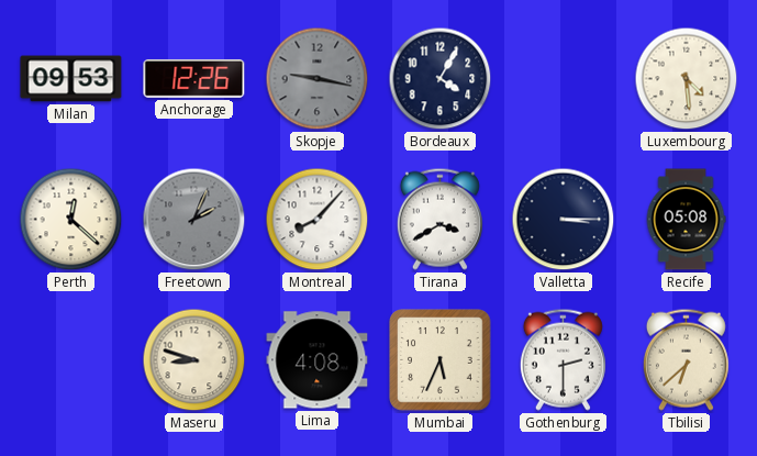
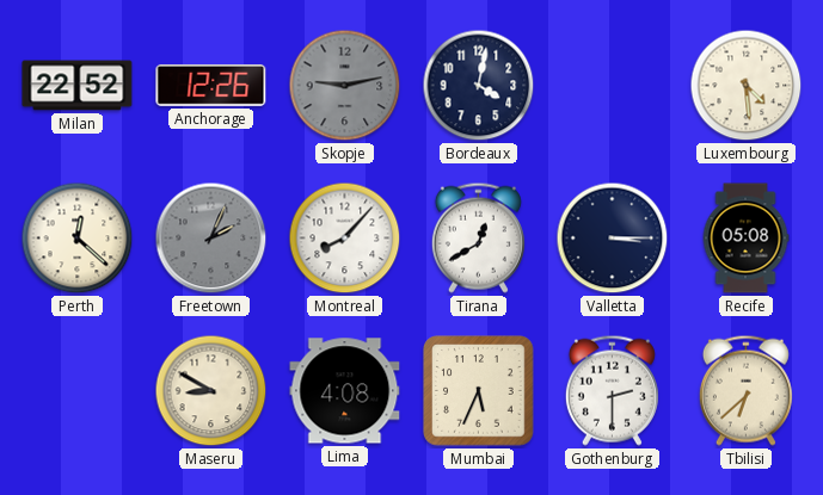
Milan: 09:53 -> 22:52
Skopje: 9:17 -> 9:13
Bordeaux: 4:05 -> 4:02
Tirana: 3:40 -> 12:40
Maseru: 8:48 -> 8:50
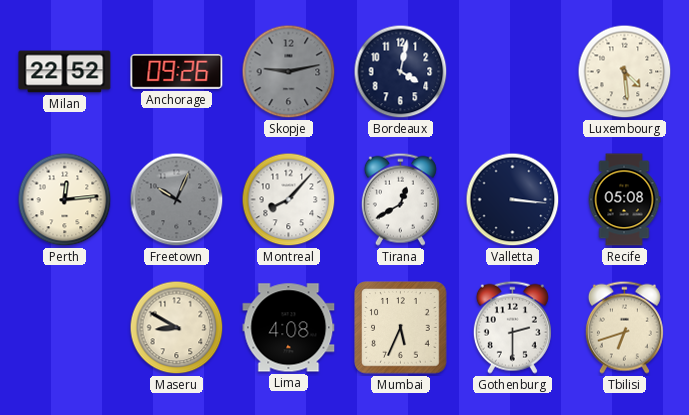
Anchorage: 12:26 -> 09:26
Perth: 12:22 -> 12:14
Freetown: 2:04 -> 10:04
Valletta: 3:15 -> 3:16
Tbilisi: 6:38 -> 6:42
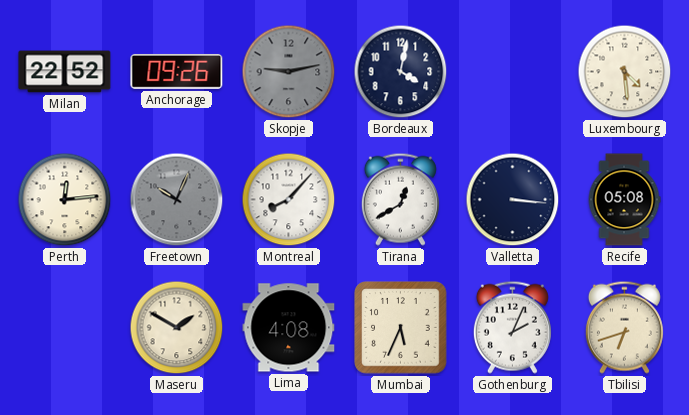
Maseru: 8:50 -> 1:50
Gothenburg: 2:30 -> 2:04
